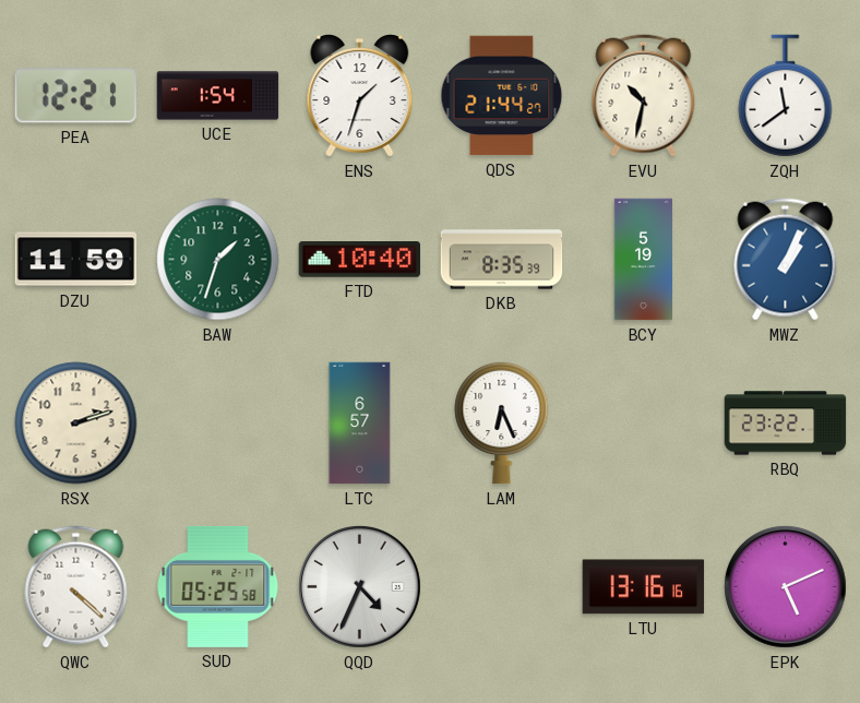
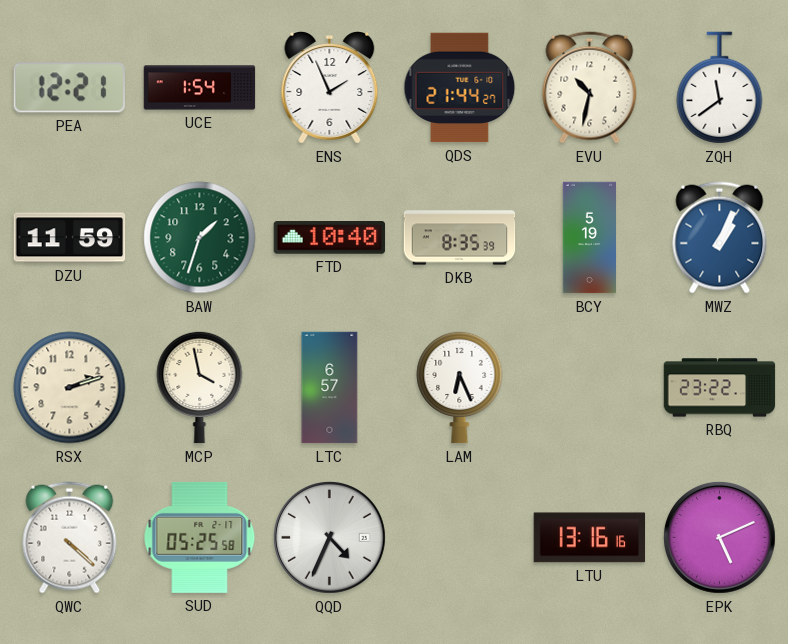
ENS: 1:33 -> 1:56
MCP: none -> 3:58
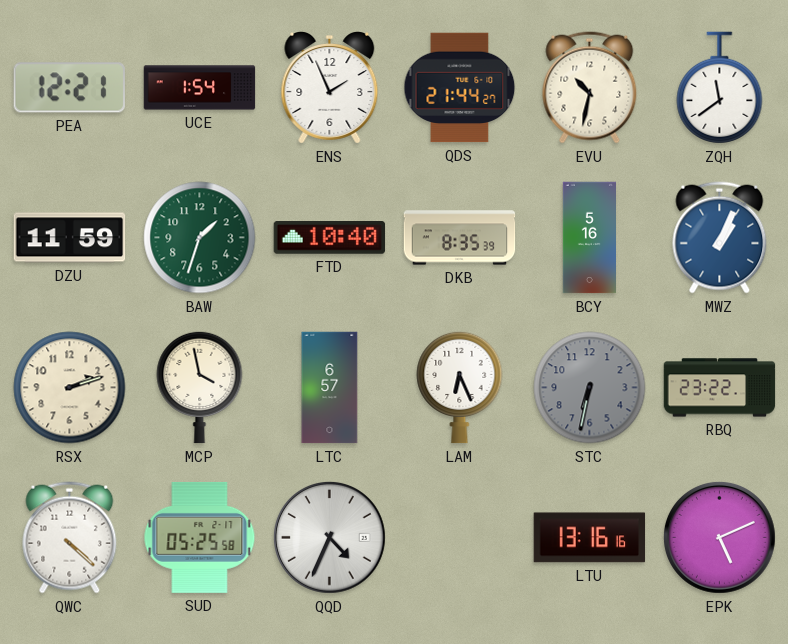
BCY: 5:19 -> 5:16
STC: none -> 6:32
